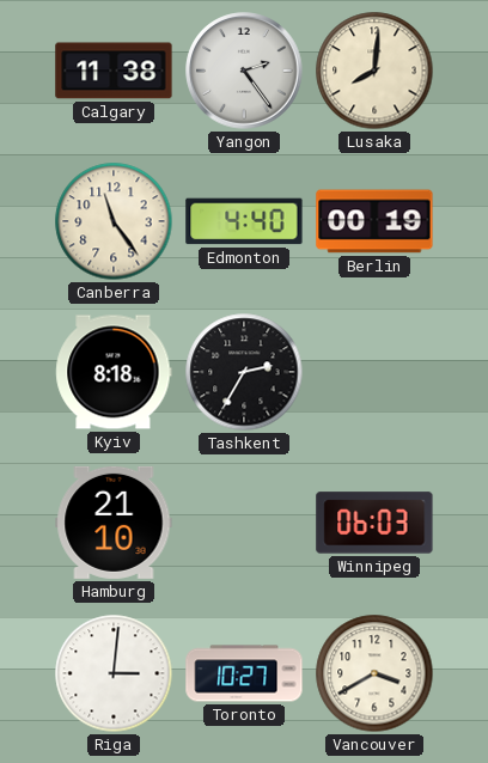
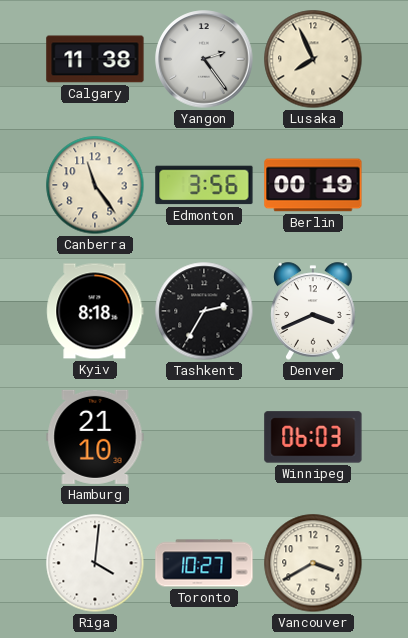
Lusaka: 8:01 -> 7:56
Edmonton: 4:40 -> 3:56
Denver: none -> 3:41
Riga: 3:01 -> 4:01
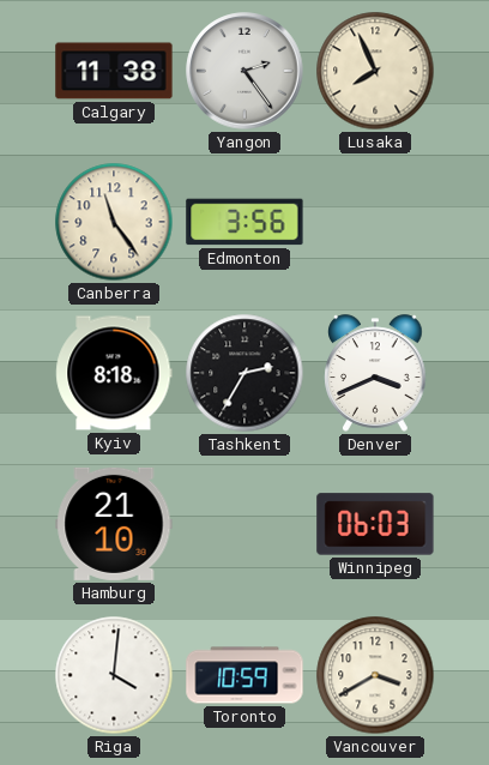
Berlin: 00:19 -> none
Toronto: 10:27 -> 10:59
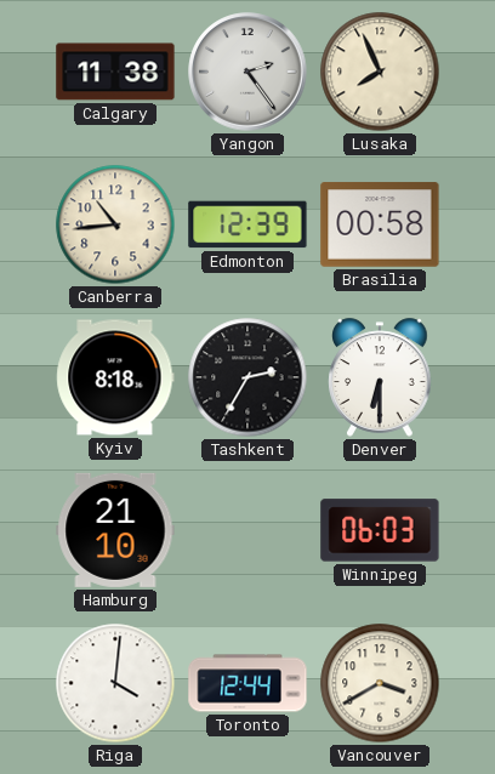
Canberra: 11:24 -> 10:44
Edmonton: 3:56 -> 12:39
Brasilia: none -> 00:58
Denver: 3:41 -> 6:30
Toronto: 10:59 -> 12:44
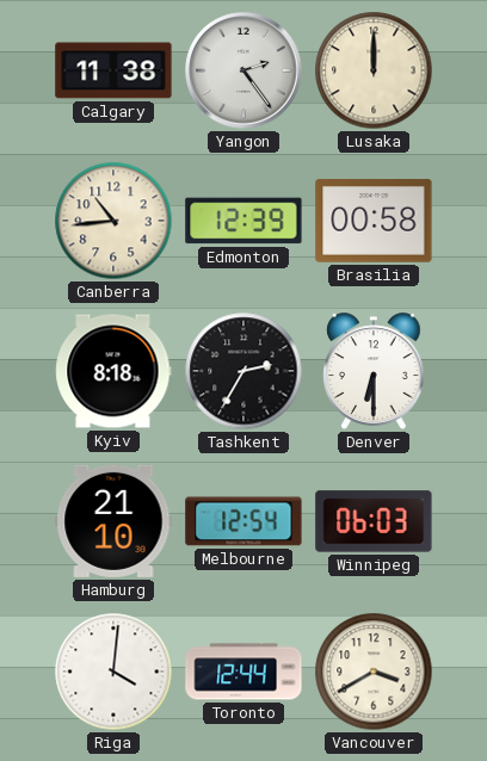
Lusaka: 7:56 -> 12:00
Melbourne: none -> 12:54
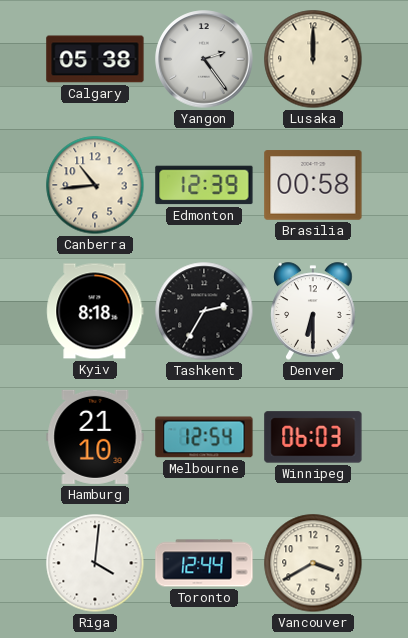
Calgary: 11:38 -> 05:38
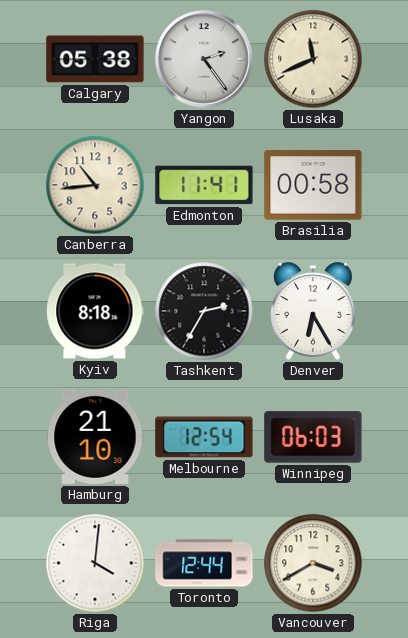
Lusaka: 12:00 -> 11:41
Edmonton: 12:39 -> 11:41
Denver: 6:30 -> 6:25
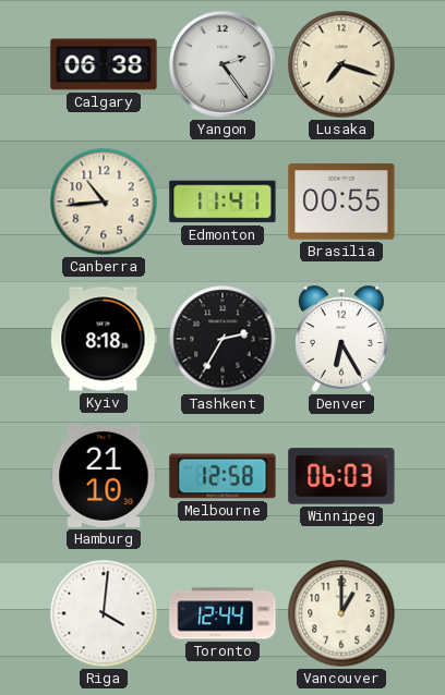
Calgary: 05:38 -> 06:38
Lusaka: 11:41 -> 7:18
Brasilia: 00:58 -> 00:55
Melbourne: 12:54 -> 12:58
Vancouver: 3:40 -> 1:00
